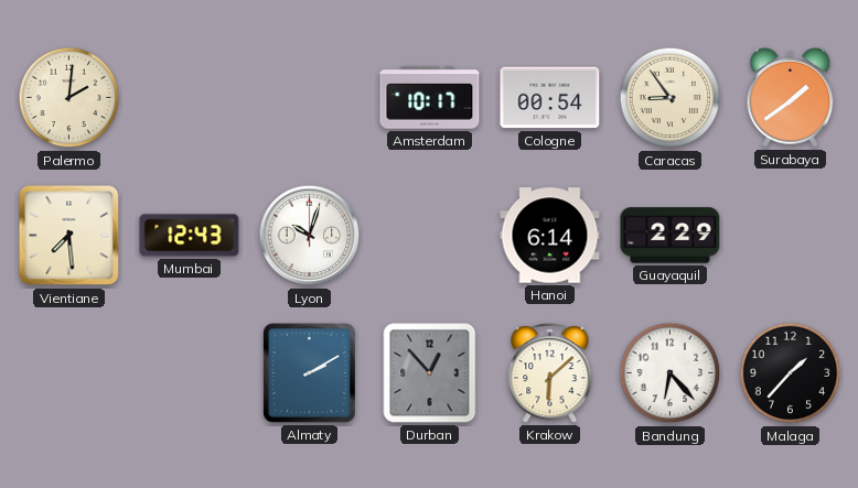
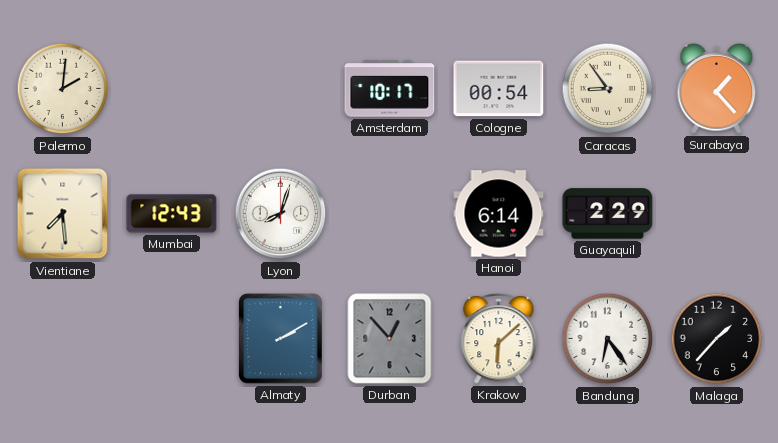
Surabaya: 1:39 -> 1:23
Lyon: 10:03 -> 8:03
Bandung: 6:23 -> 6:24
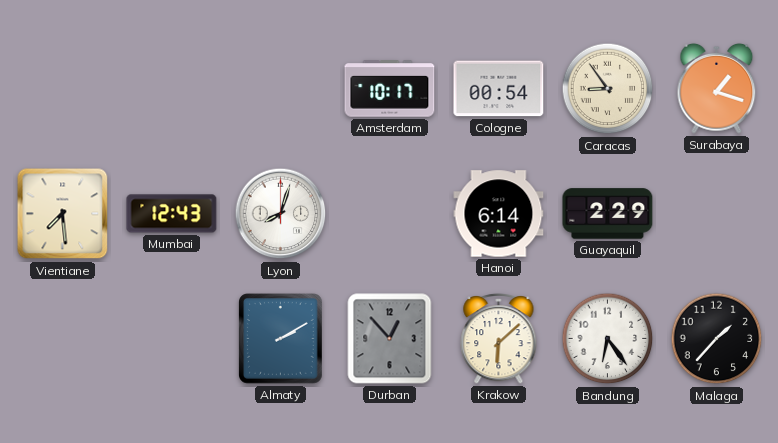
Palermo: 2:01 -> none
Surabaya: 1:23 -> 1:18
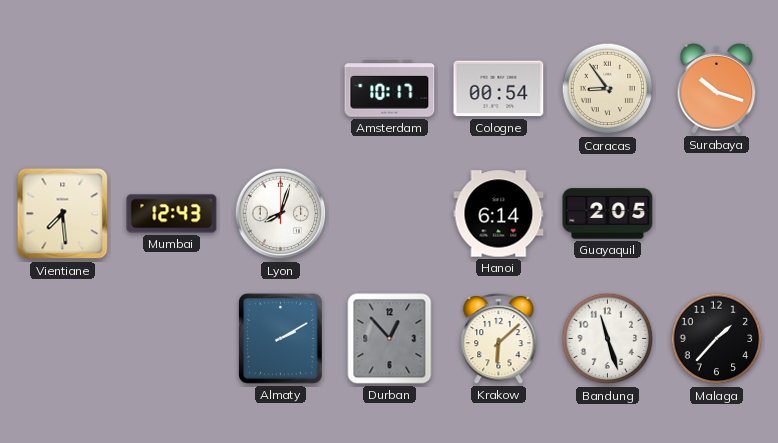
Surabaya: 1:18 -> 10:18
Guayaquil: 2:29 -> 2:05
Bandung: 6:24 -> 11:27
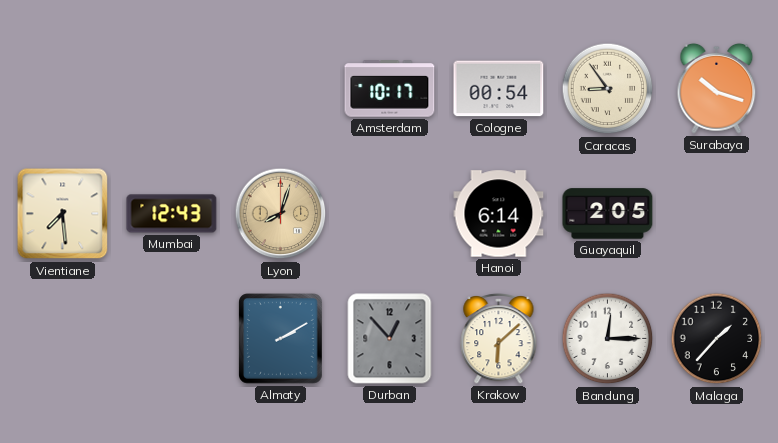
Lyon dial: white -> champagne
Bandung: 11:27 -> 12:15
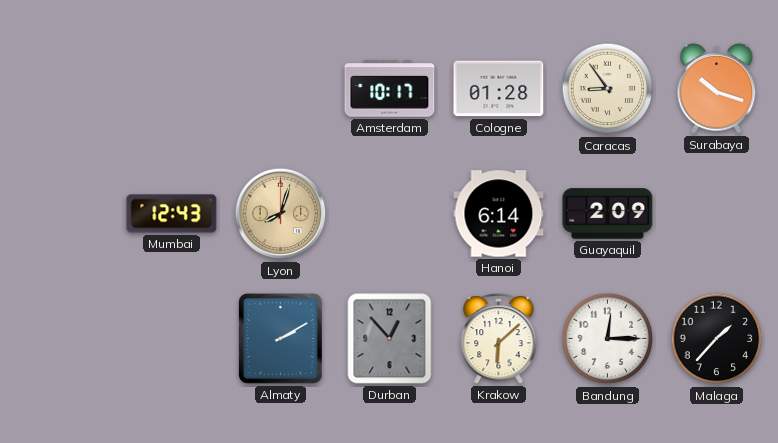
Cologne: 00:54 -> 01:28
Vientiane: 7:29 -> none
Guayaquil: 2:05 -> 2:09
